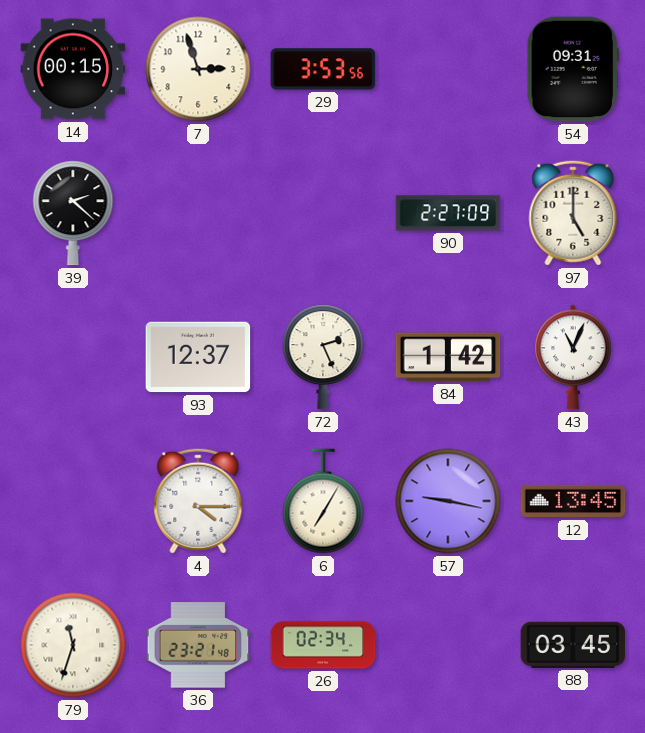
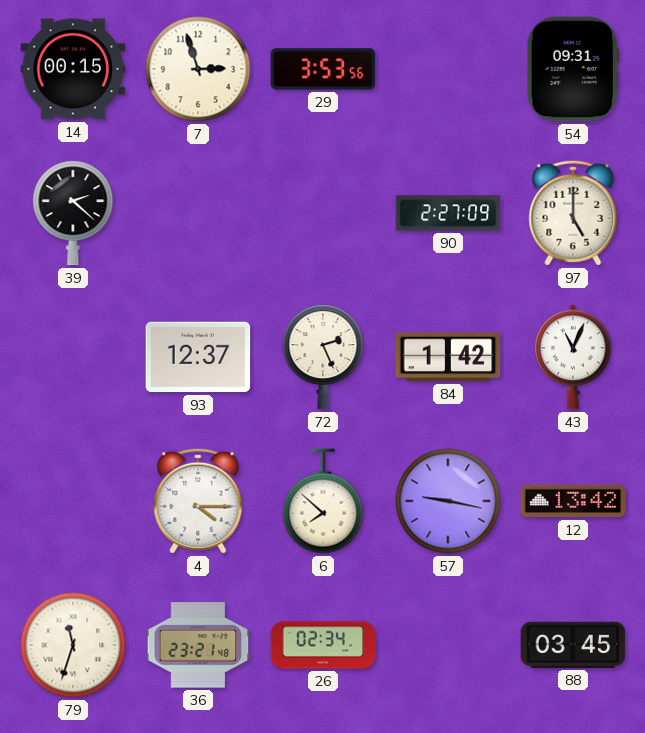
6: 7:05 -> 7:52
12: 13:45 -> 13:42
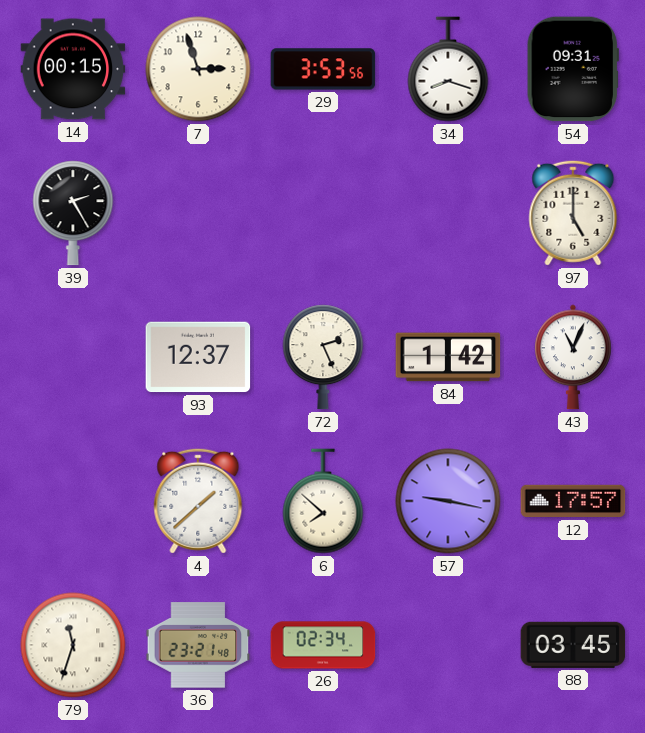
34: none -> 8:18
39: 2:22 -> 2:25
90: 2:27 -> none
4: 4:15 -> 1:38
12: 13:42 -> 17:57
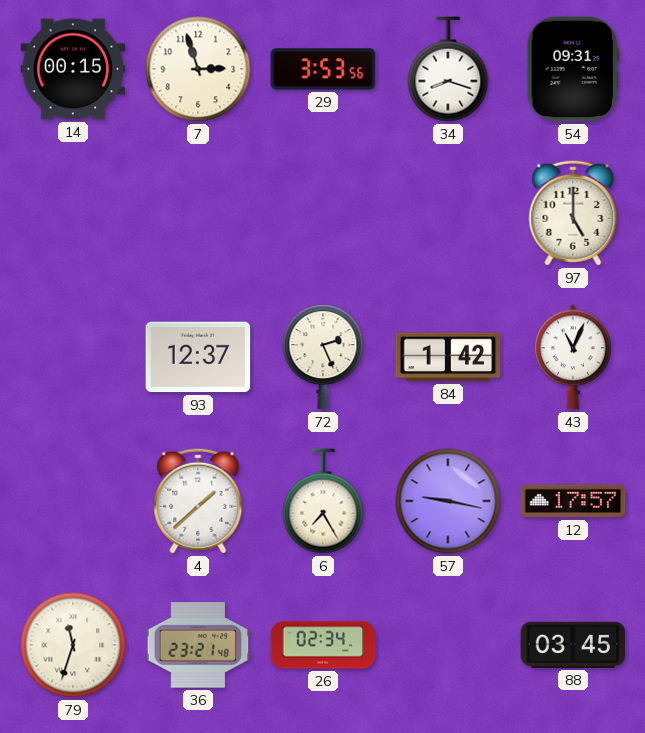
39: 2:25 -> none
6: 7:52 -> 7:25
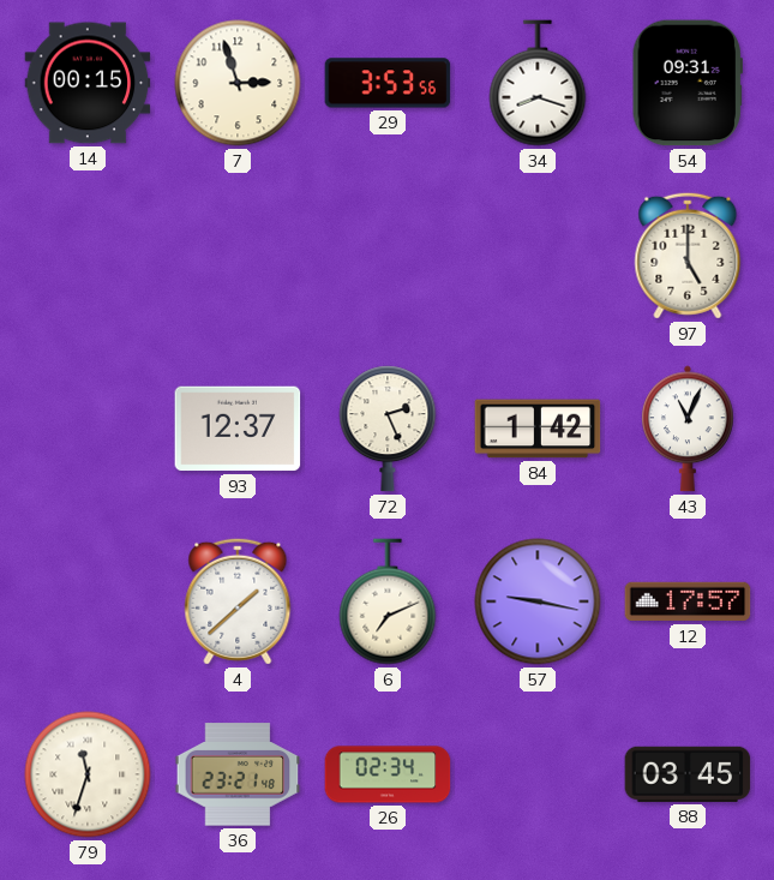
6: 7:25 -> 7:11
